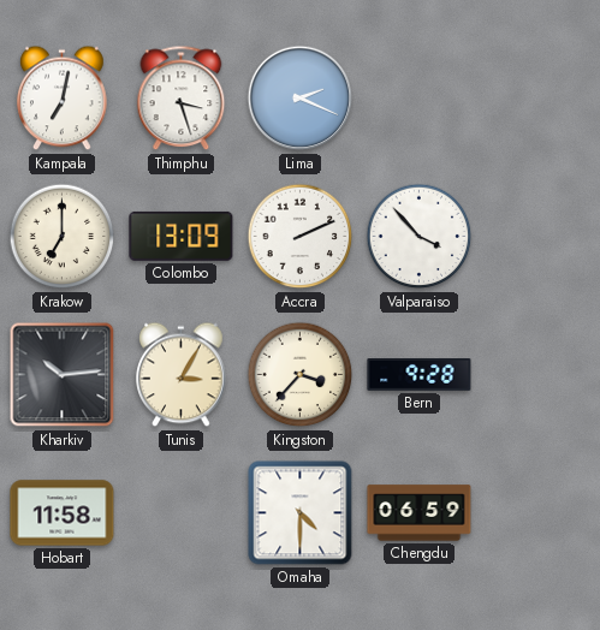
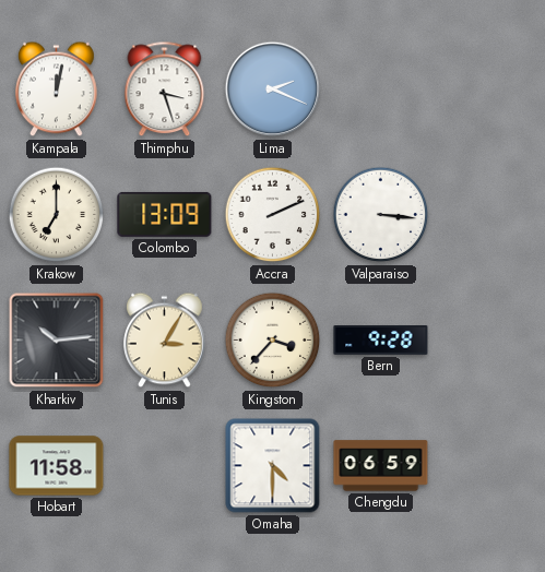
Kampala: 7:02 -> 12:02
Valparaiso: 3:53 -> 3:16
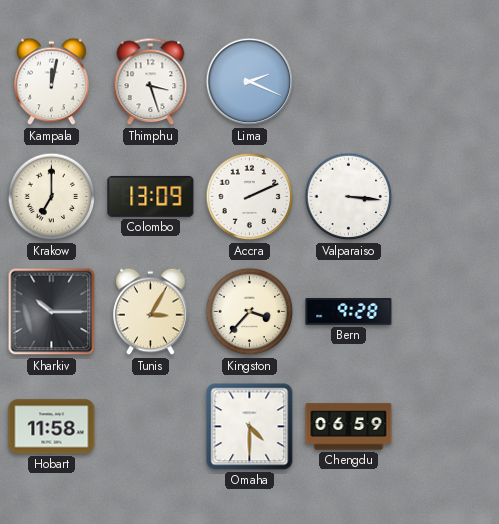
Kharkiv: 10:14 -> 10:15
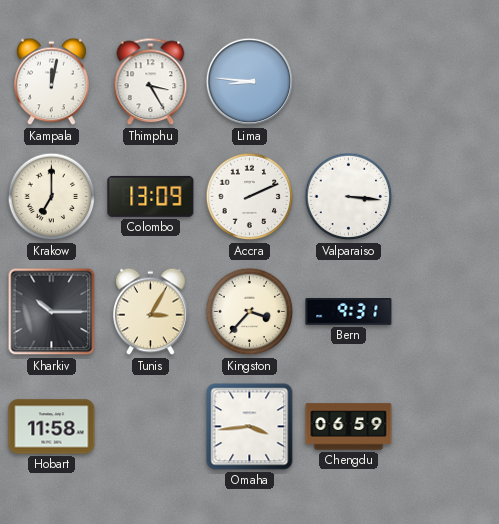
Thimphu: 3:27 -> 3:25
Lima: 2:19 -> 8:46
Bern: 9:28 -> 9:31
Omaha: 4:30 -> 3:44
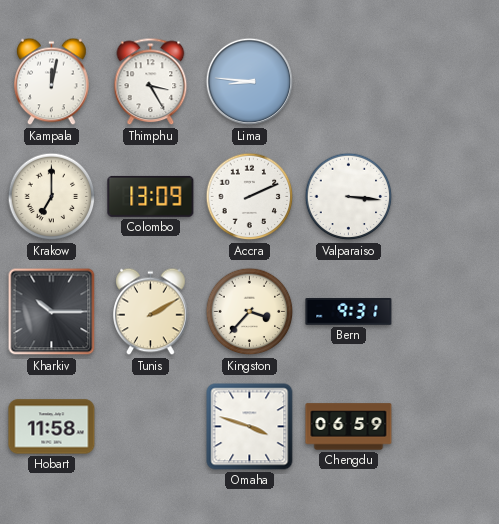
Tunis: 3:05 -> 2:10
Omaha: 3:44 -> 3:48
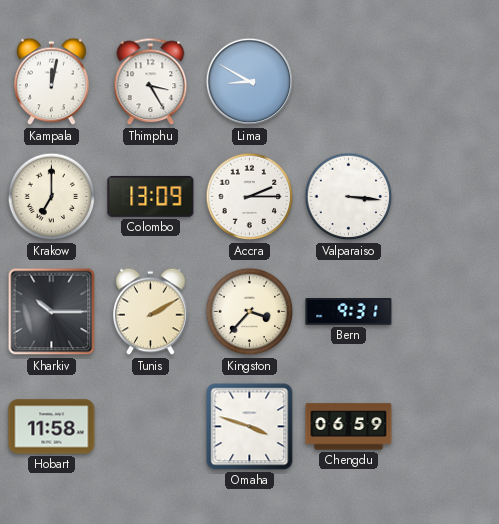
Lima: 8:46 -> 8:50
Accra: 2:11 -> 2:15
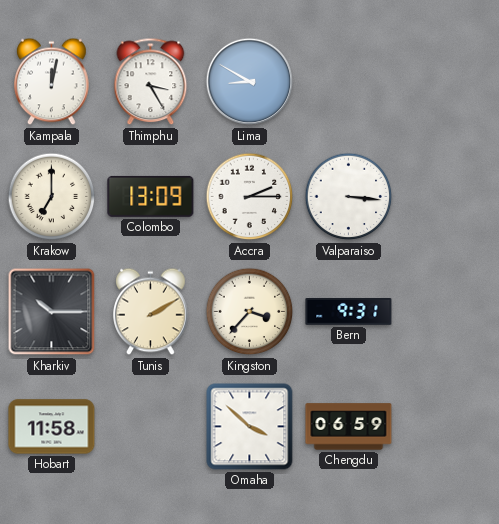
Omaha: 3:48 -> 3:52
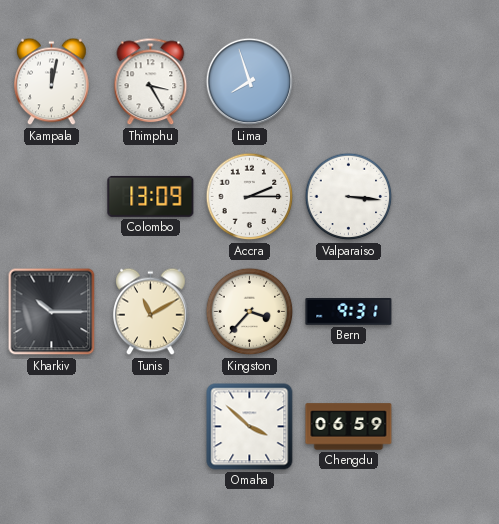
Lima: 8:50 -> 7:57
Krakow: 7:00 -> none
Tunis: 2:10 -> 11:10
Hobart: 11:58 -> none
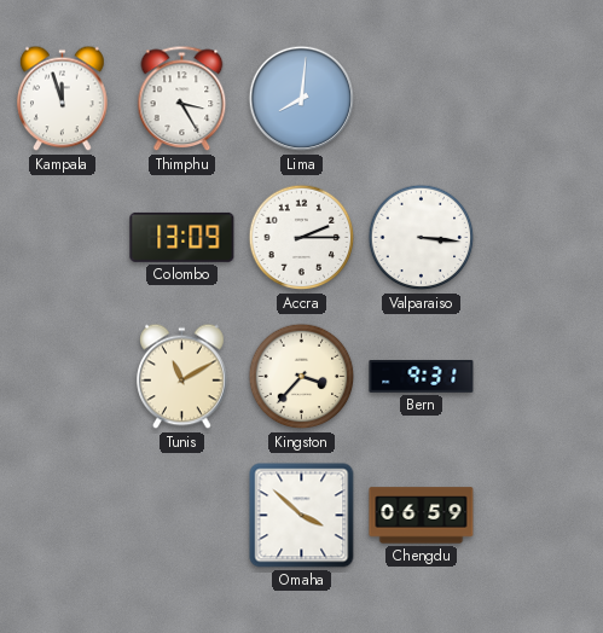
Kampala: 12:02 -> 11:57
Lima: 7:57 -> 8:01
Kharkiv: 10:15 -> none
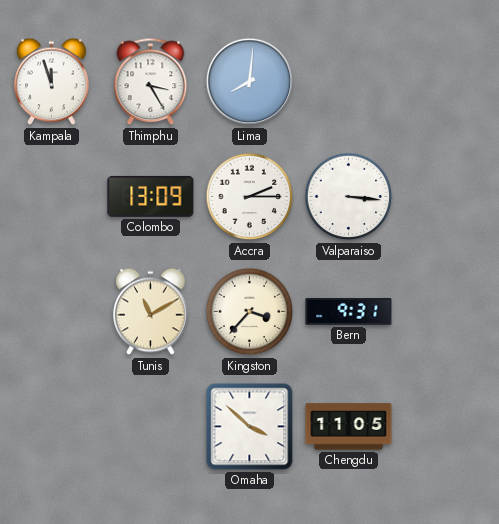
Chengdu: 06:59 -> 11:05
